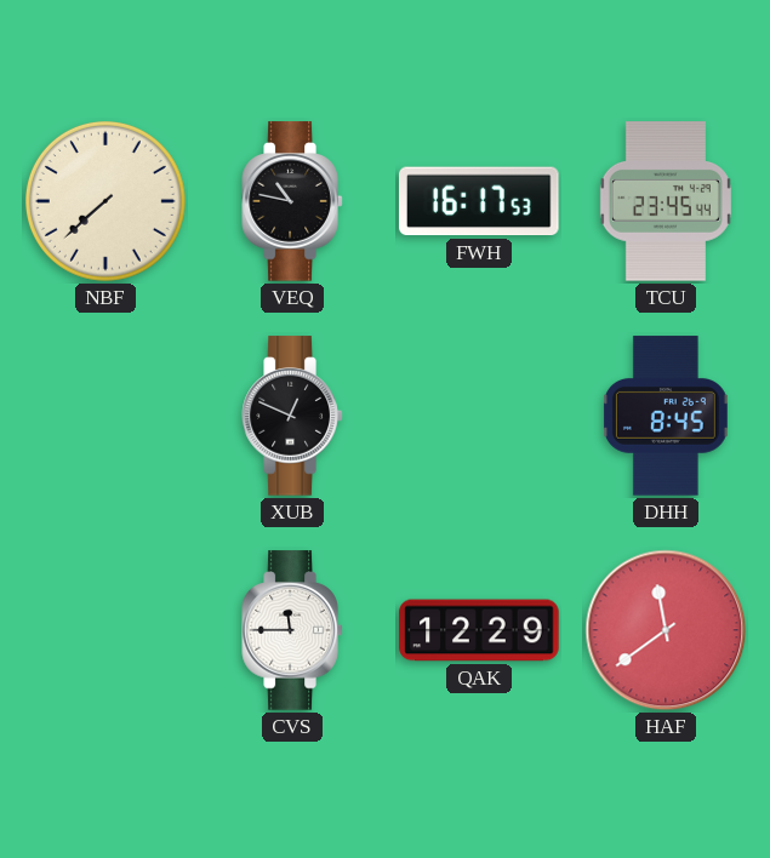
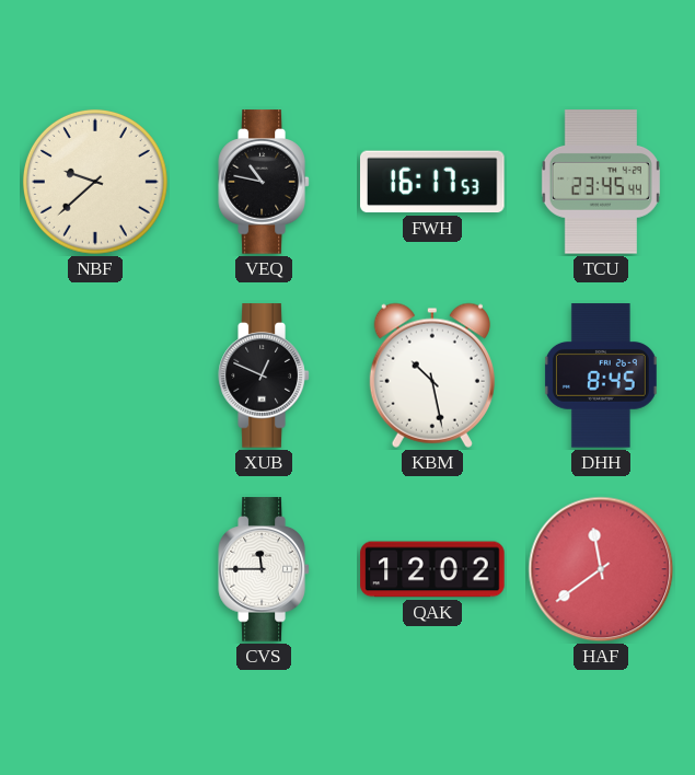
NBF: 7:38 -> 9:38
KBM: none -> 10:28
QAK: 12:29 -> 12:02
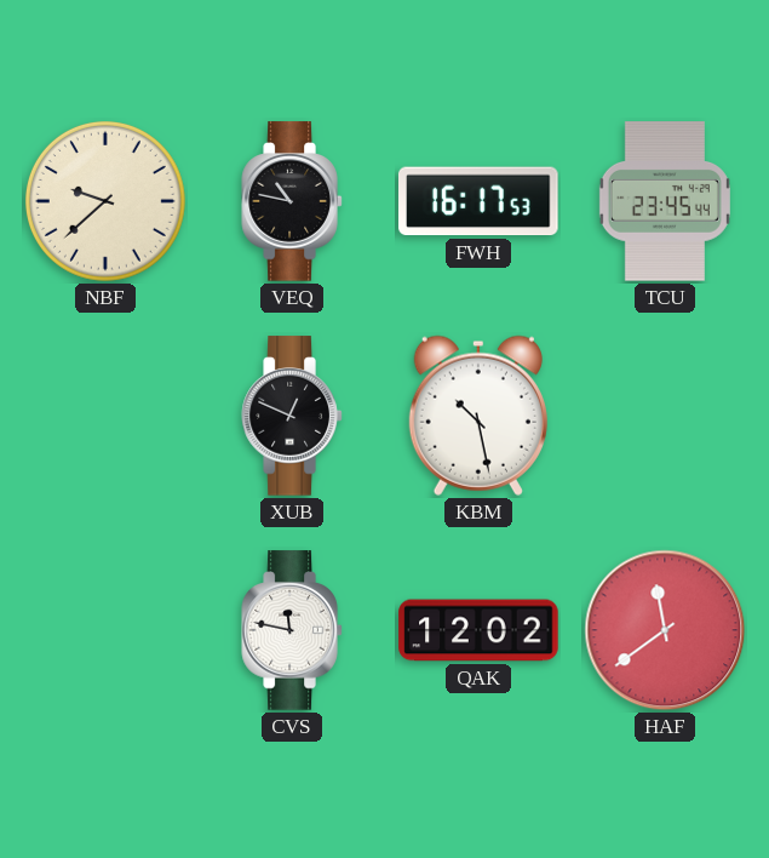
DHH: 8:45 -> none
CVS: 11:45 -> 11:47
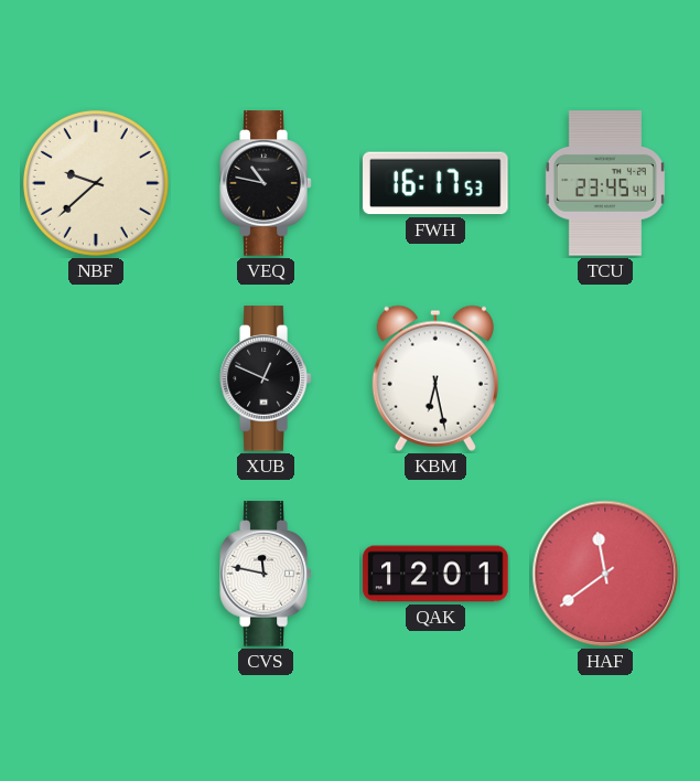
KBM: 10:28 -> 6:28
QAK: 12:02 -> 12:01
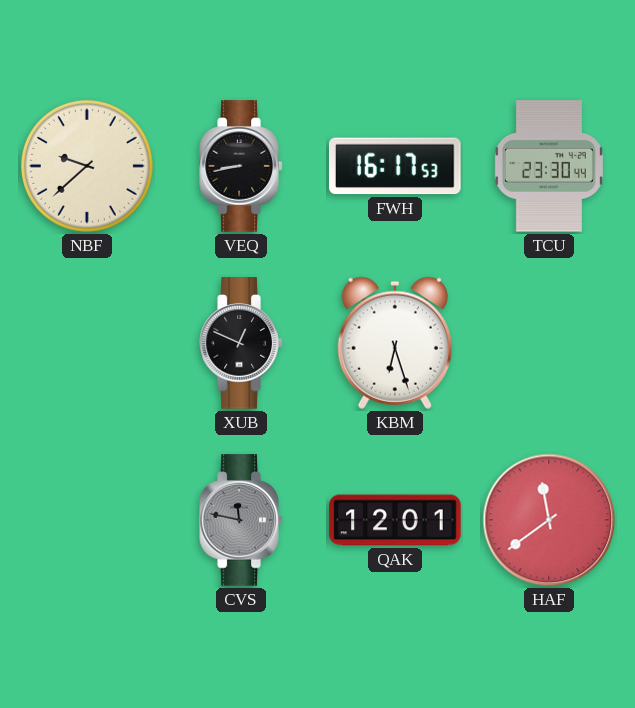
VEQ: 10:47 -> 8:43
TCU: 23:45 -> 23:30
KBM: 6:28 -> 6:27
CVS dial: white -> grey
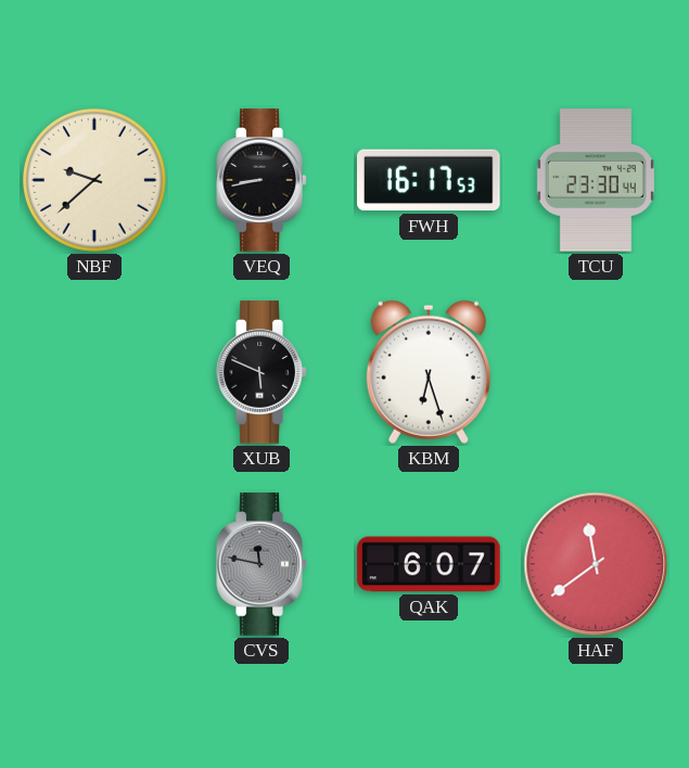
XUB: 12:49 -> 5:49
QAK: 12:01 -> 6:07
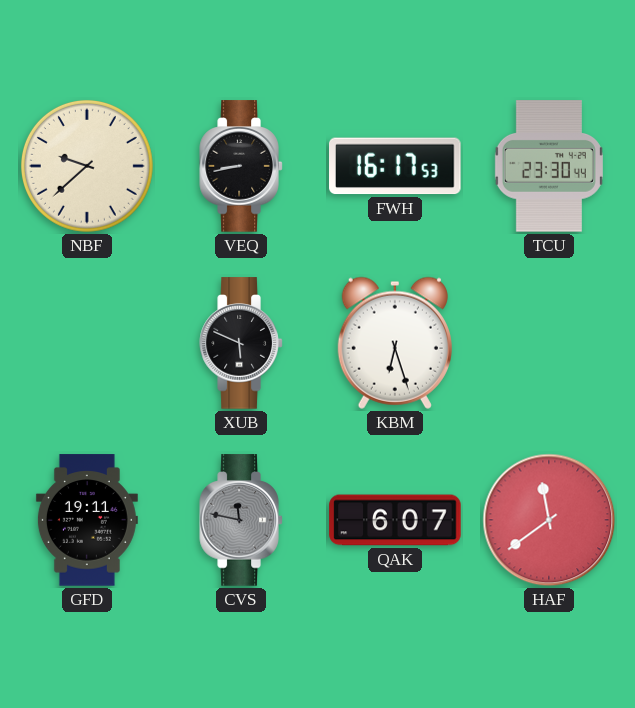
GFD: none -> 19:11
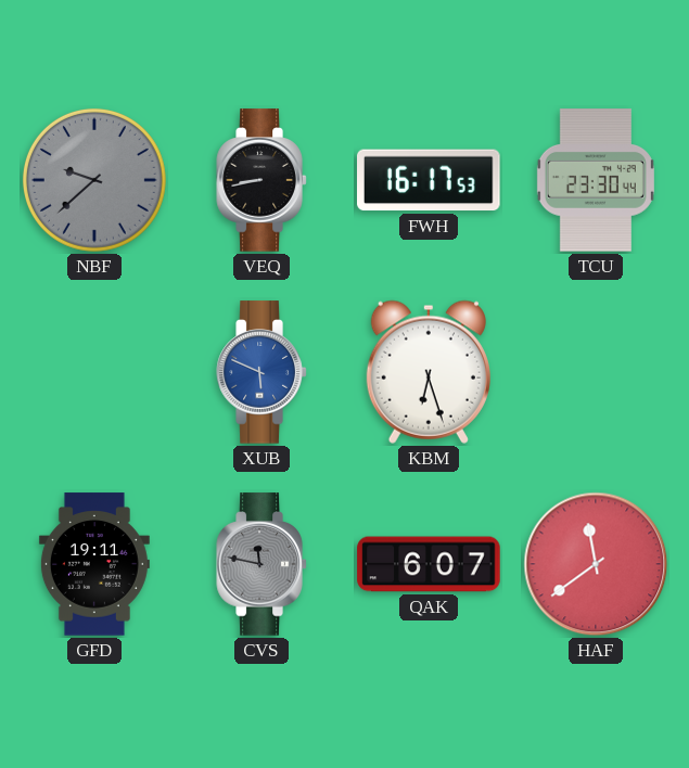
NBF dial: cream -> grey
XUB dial: black -> blue
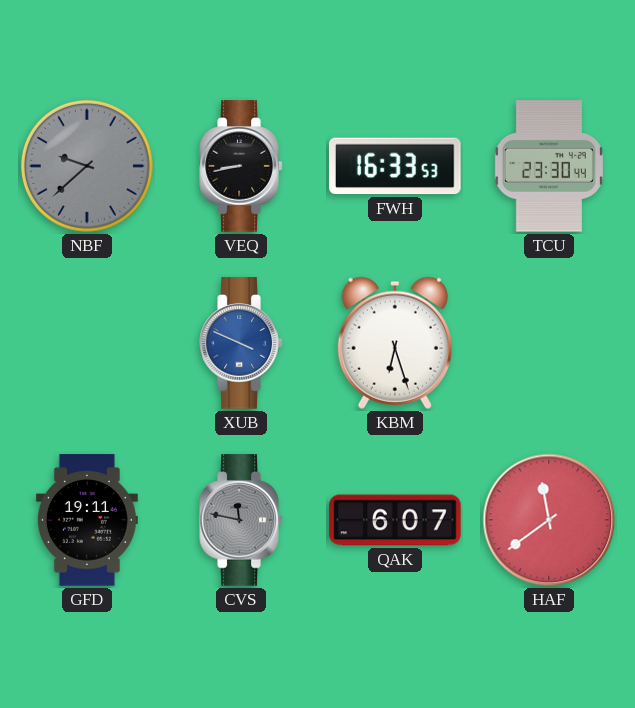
FWH: 16:17 -> 16:33
XUB: 5:49 -> 3:49
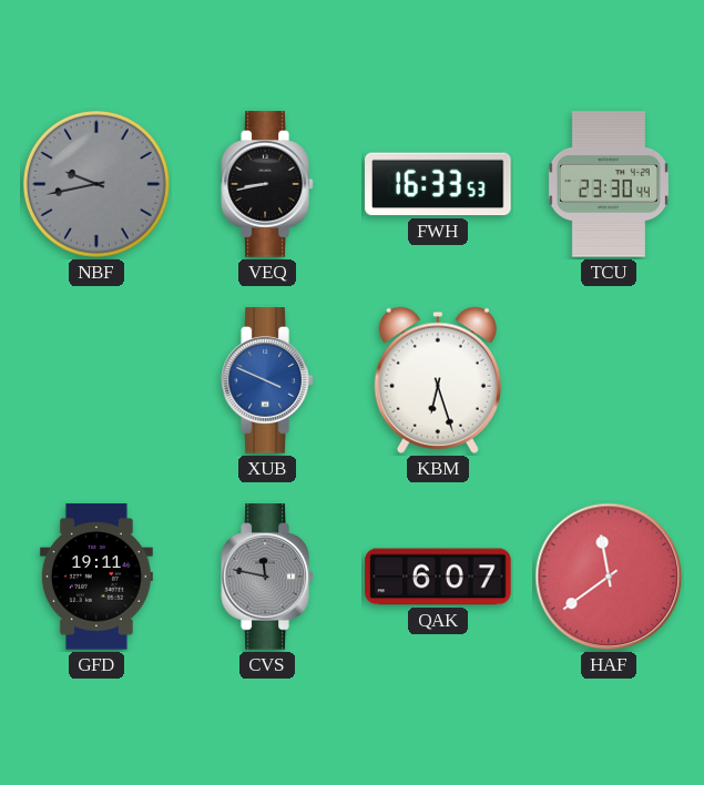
NBF: 9:38 -> 9:43
